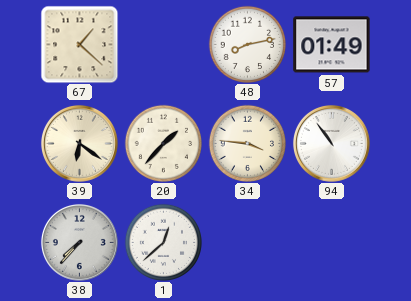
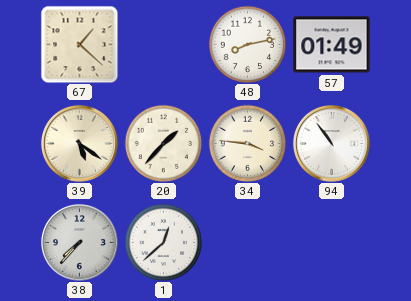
39: 6:21 -> 5:21
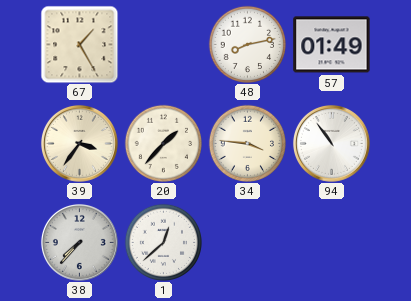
67: 1:22 -> 1:25
39: 5:21 -> 3:36
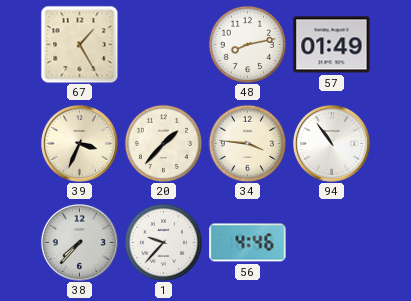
39: 3:36 -> 3:34
1: 12:38 -> 9:37
56: none -> 4:46
